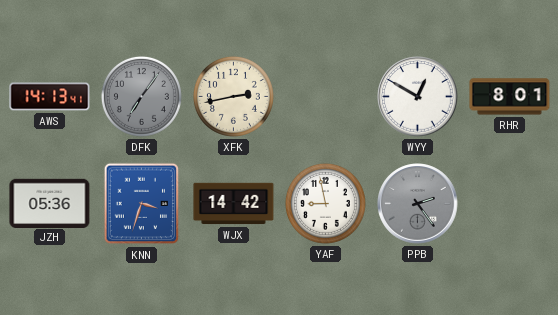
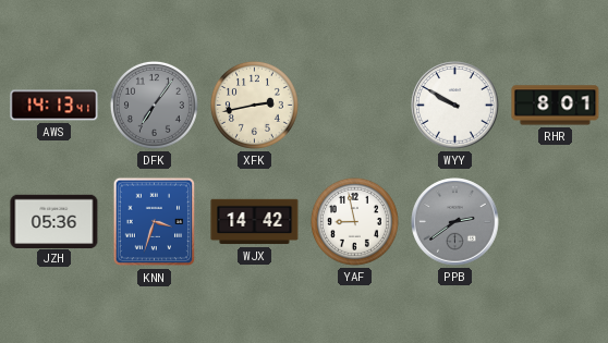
WYY: 12:50 -> 9:50
PPB: 2:24 -> 2:39
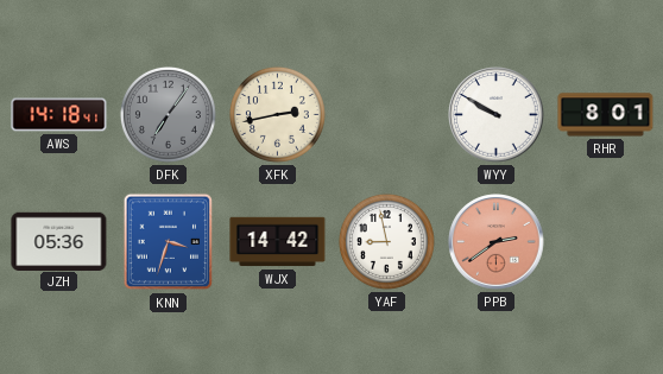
AWS: 14:13 -> 14:18
PPB dial: grey -> salmon
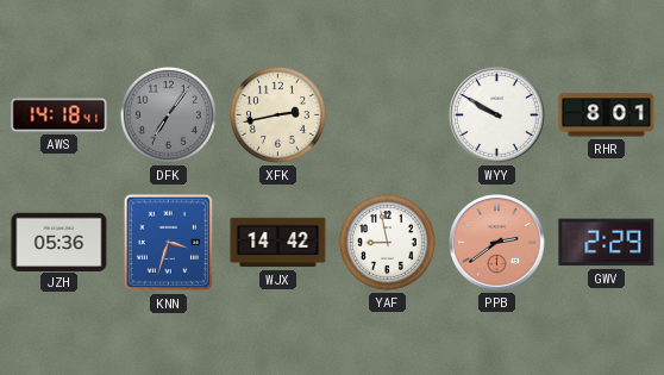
GWV: none -> 2:29
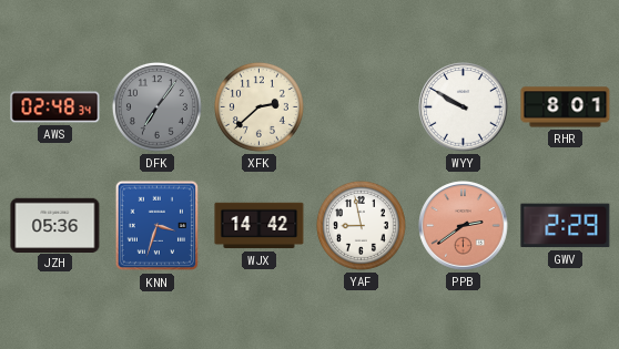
AWS: 14:18 -> 02:48
XFK: 2:43 -> 2:38
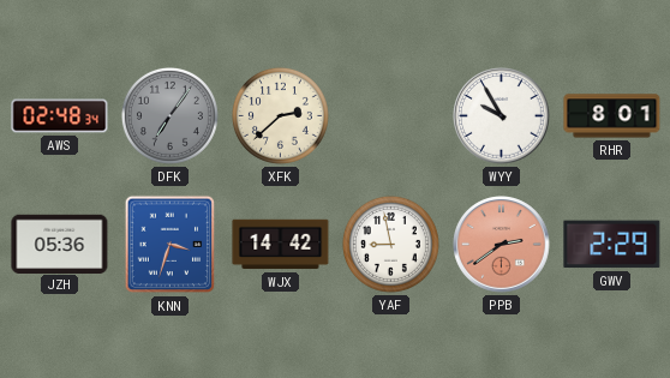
WYY: 9:50 -> 9:55
